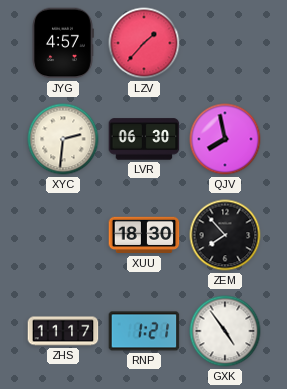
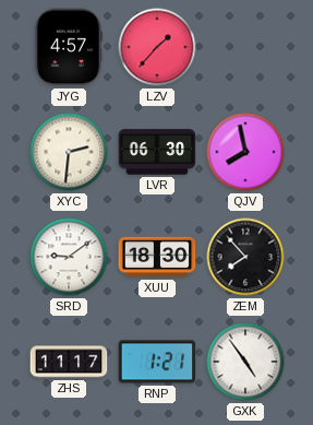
SRD: none -> 9:09
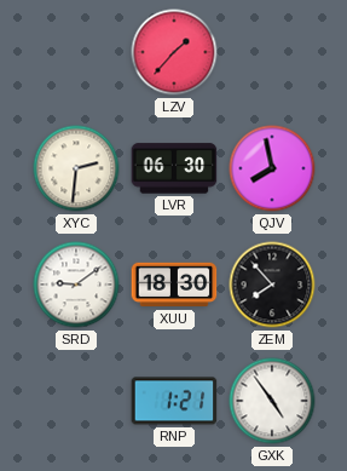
JYG: 4:57 -> none
ZHS: 11:17 -> none
